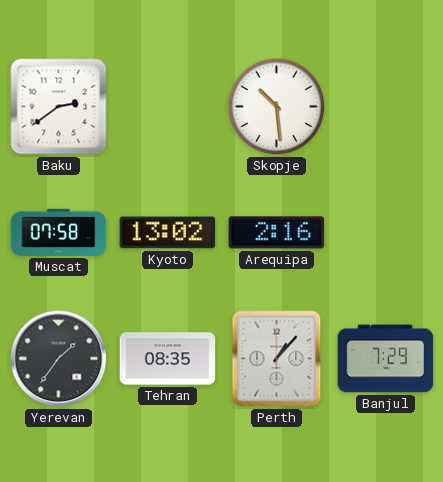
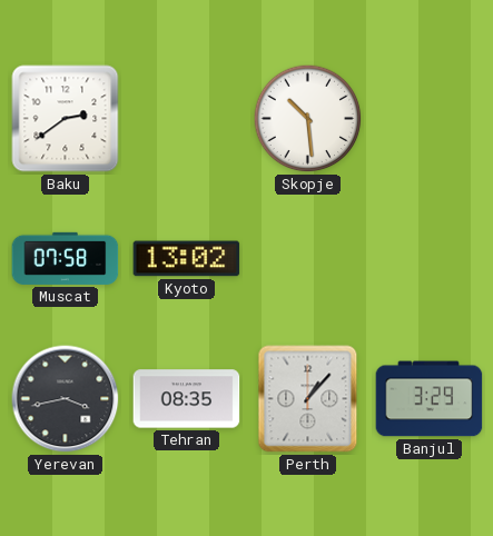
Arequipa: 2:16 -> none
Yerevan: 1:36 -> 3:43
Banjul: 7:29 -> 3:29
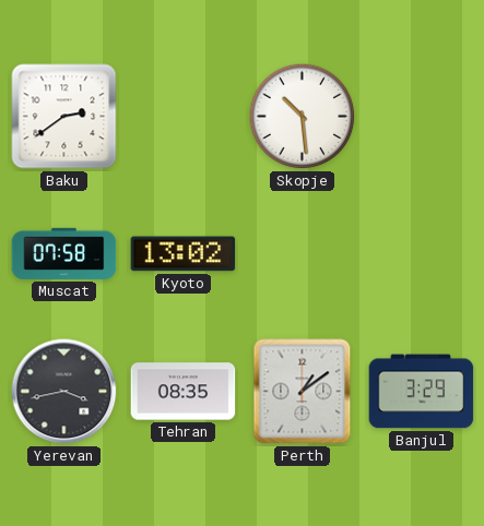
Perth: 1:07 -> 1:09
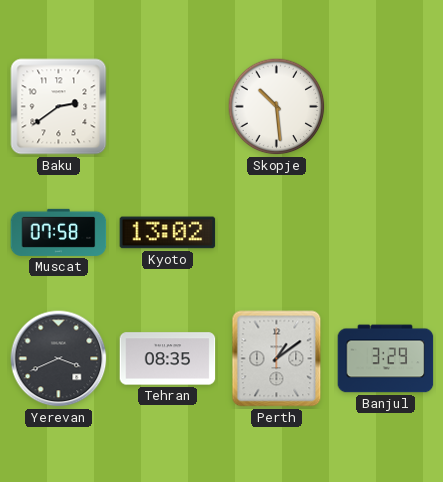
Yerevan: 3:43 -> 3:41
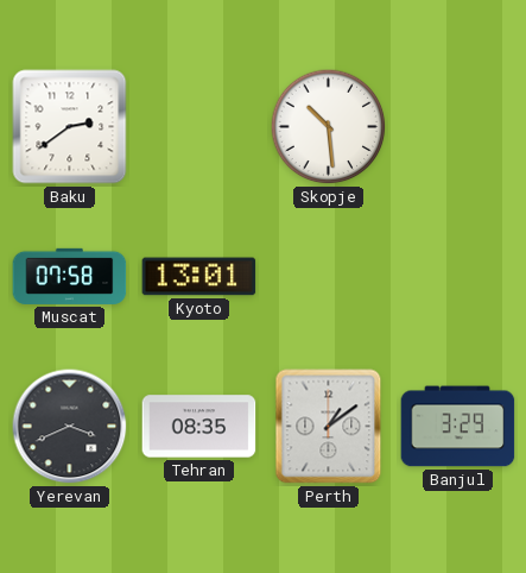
Kyoto: 13:02 -> 13:01
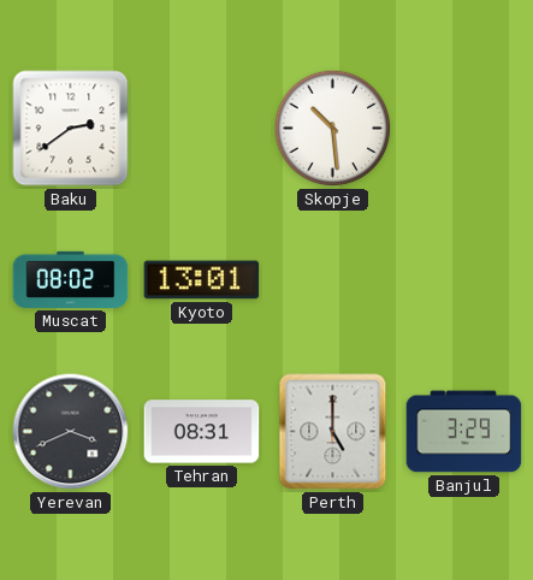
Muscat: 07:58 -> 08:02
Tehran: 08:35 -> 08:31
Perth: 1:09 -> 5:00
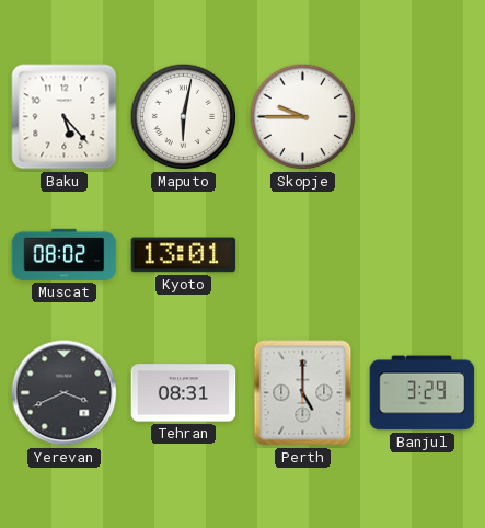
Baku: 2:39 -> 5:23
Maputo: none -> 6:02
Skopje: 10:29 -> 9:45
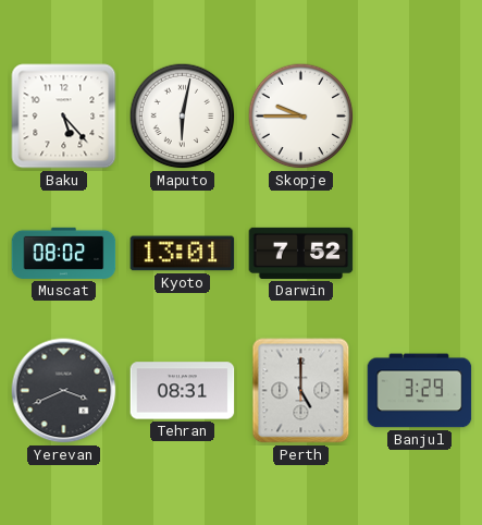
Darwin: none -> 7:52
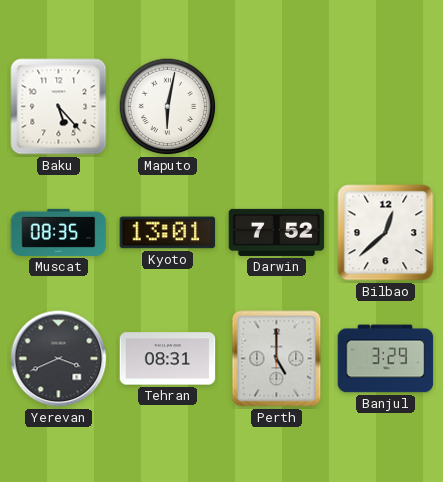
Skopje: 9:45 -> none
Muscat: 08:02 -> 08:35
Bilbao: none -> 12:38
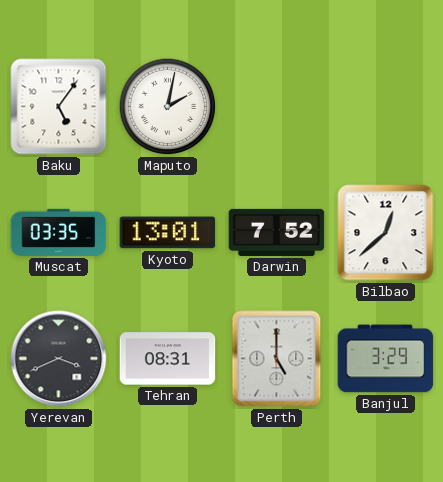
Baku: 5:23 -> 5:06
Maputo: 6:02 -> 2:02
Muscat: 08:35 -> 03:35
